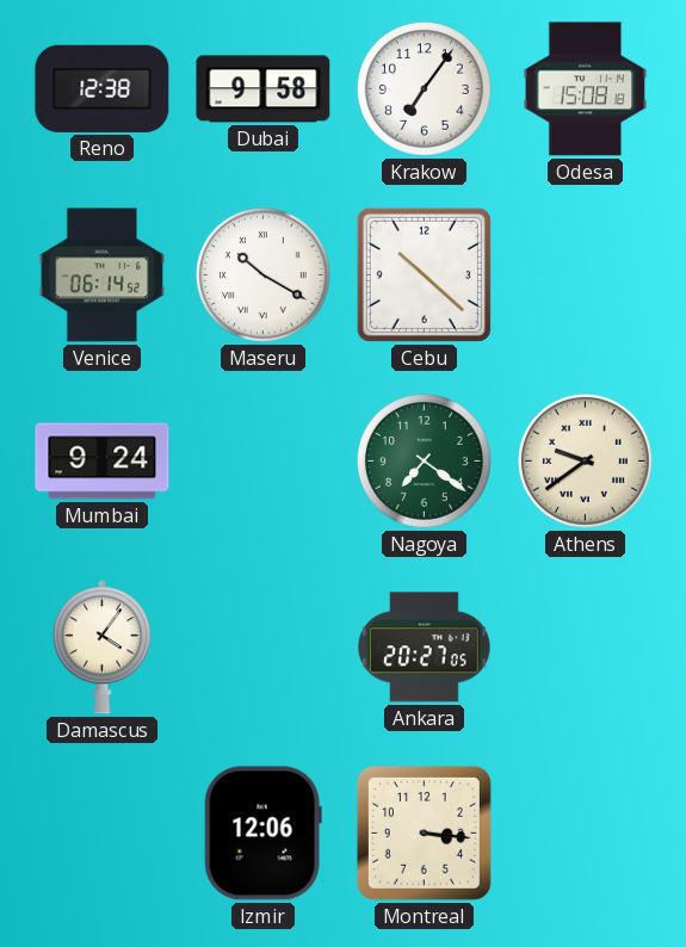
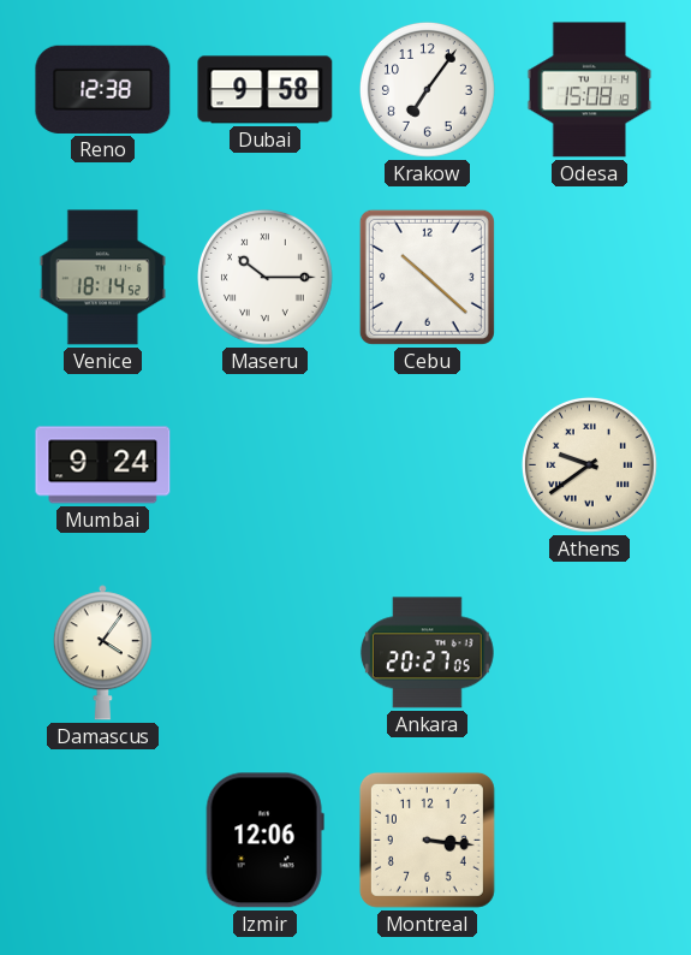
Venice: 06:14 -> 18:14
Maseru: 10:20 -> 10:15
Nagoya: 7:21 -> none
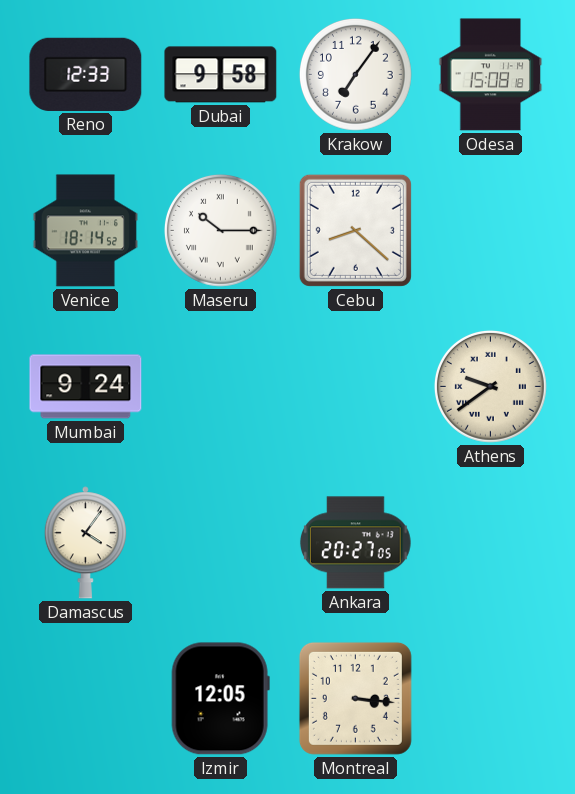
Reno: 12:38 -> 12:33
Cebu: 10:22 -> 8:22
Izmir: 12:06 -> 12:05
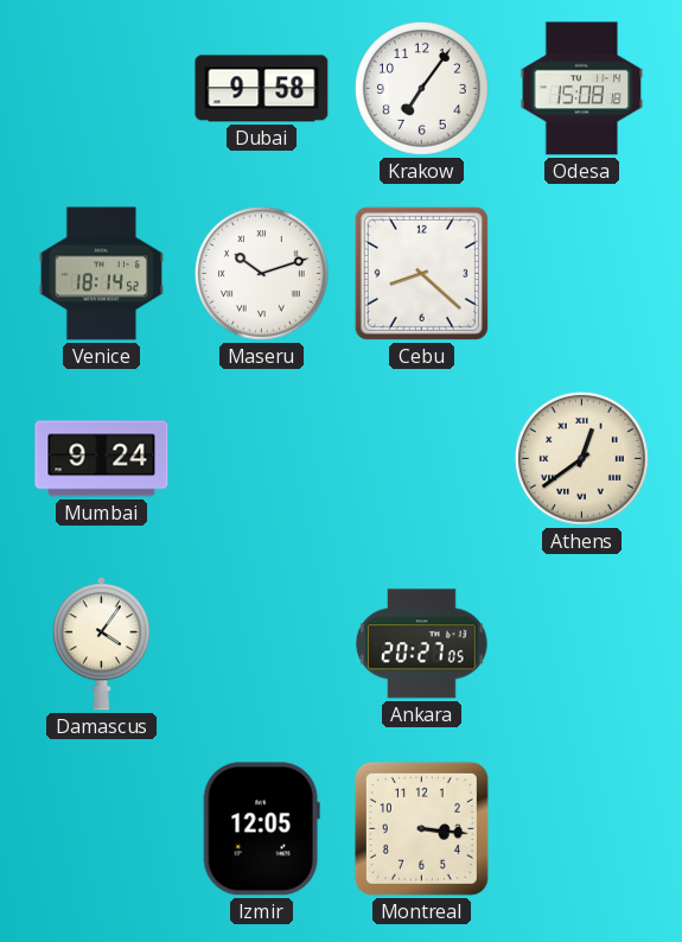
Reno: 12:33 -> none
Maseru: 10:15 -> 10:12
Athens: 9:39 -> 12:39
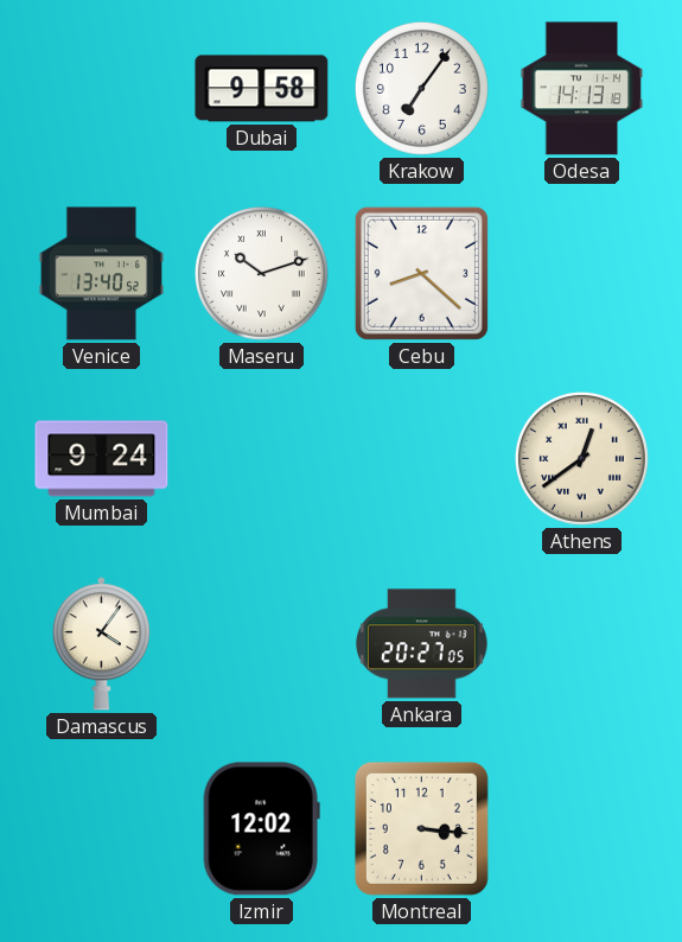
Odesa: 15:08 -> 14:13
Venice: 18:14 -> 13:40
Izmir: 12:05 -> 12:02
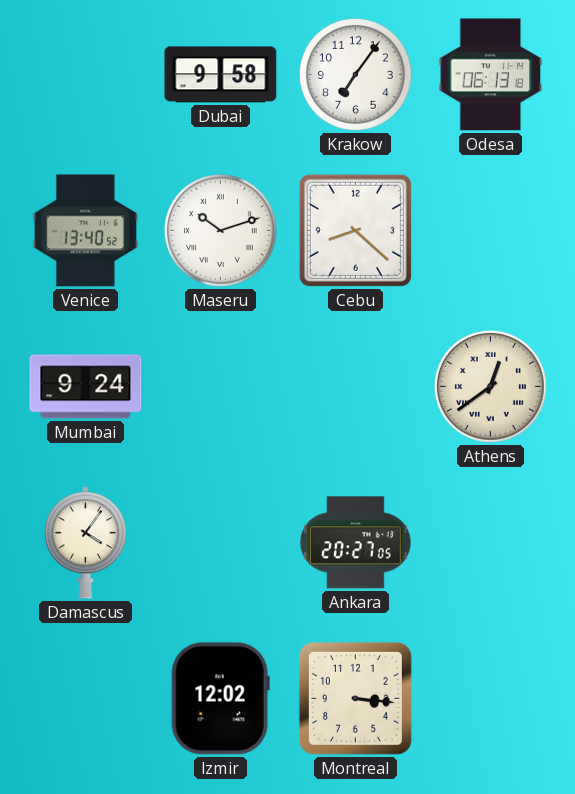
Odesa: 14:13 -> 06:13
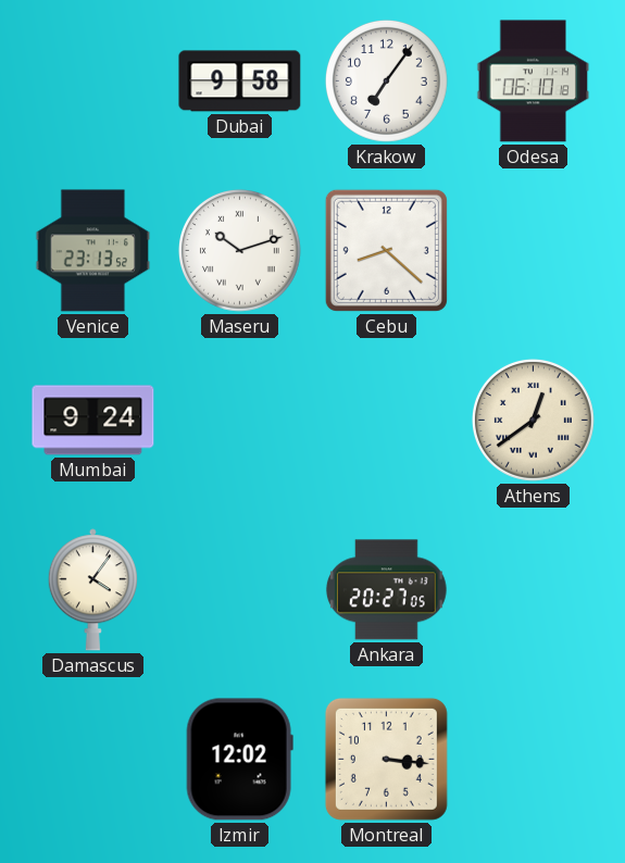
Odesa: 06:13 -> 06:10
Venice: 13:40 -> 23:13
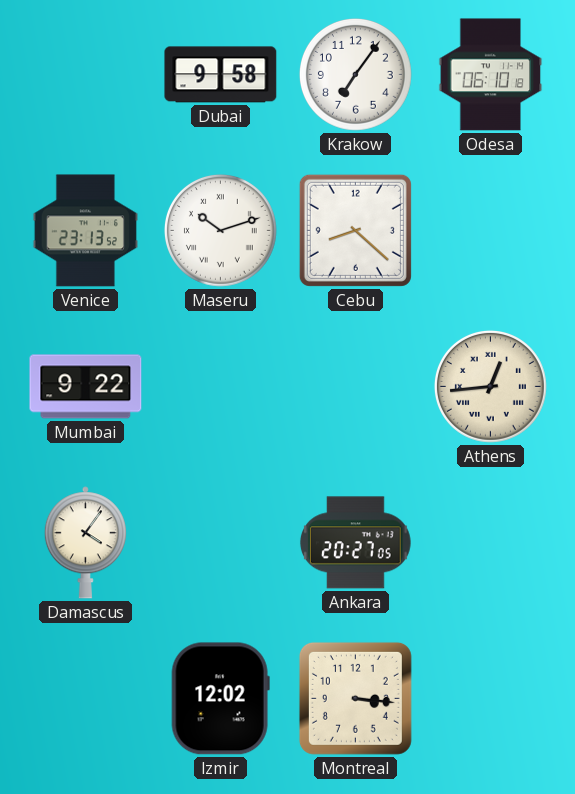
Mumbai: 9:24 -> 9:22
Athens: 12:39 -> 12:44
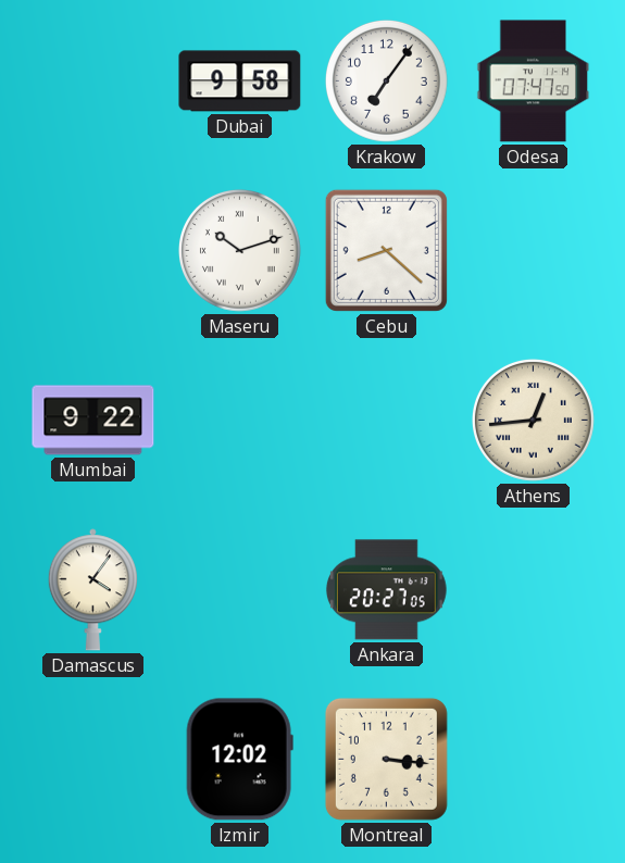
Odesa: 06:10 -> 07:47
Venice: 23:13 -> none
